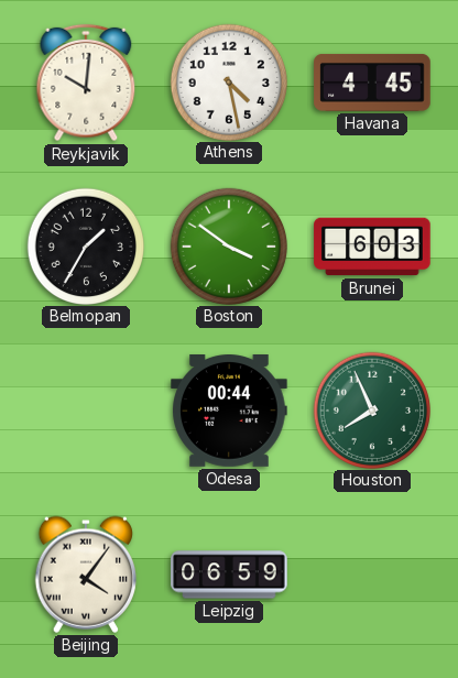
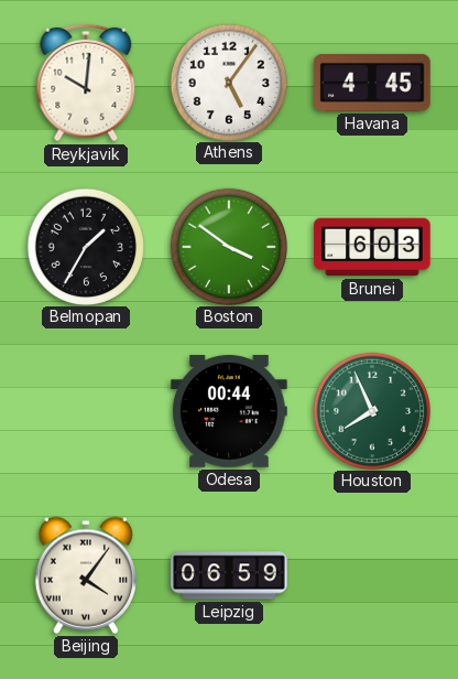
Athens: 4:28 -> 5:06
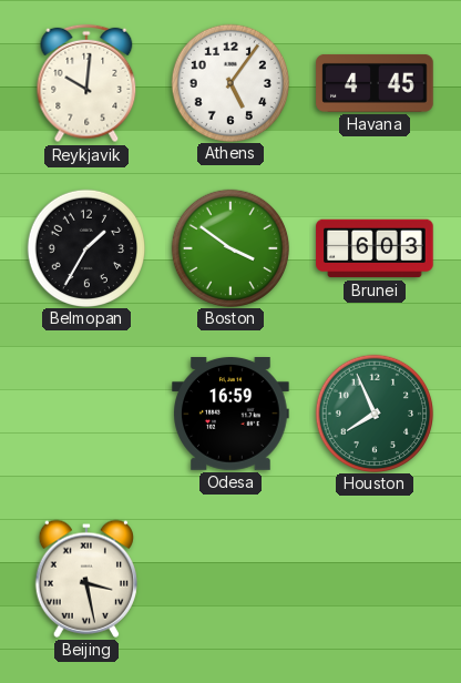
Odesa: 00:44 -> 16:59
Beijing: 4:06 -> 3:28
Leipzig: 06:59 -> none
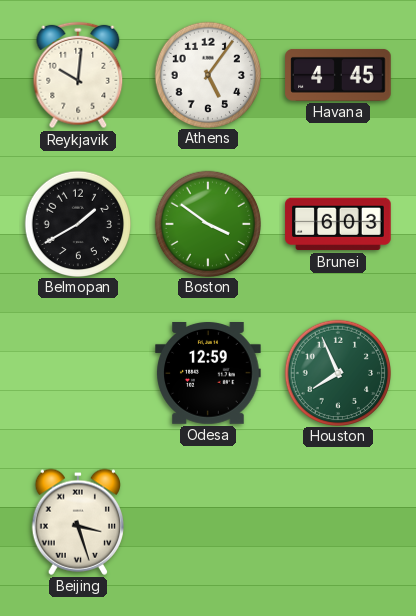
Belmopan: 1:35 -> 1:40
Odesa: 16:59 -> 12:59
Beijing: 3:28 -> 3:27
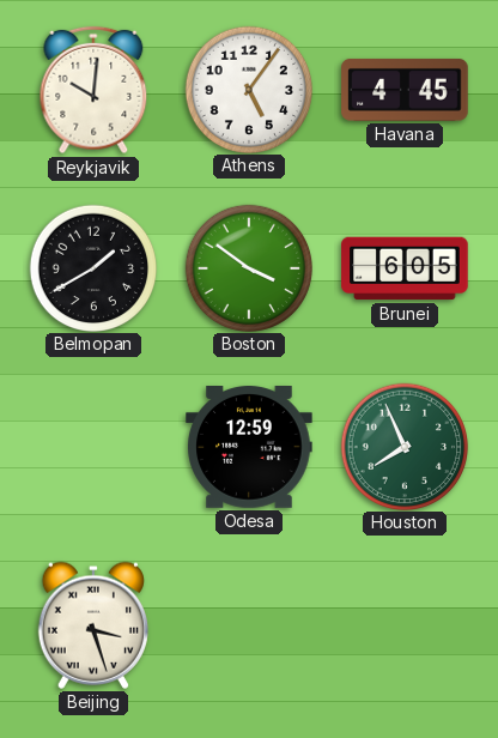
Brunei: 6:03 -> 6:05
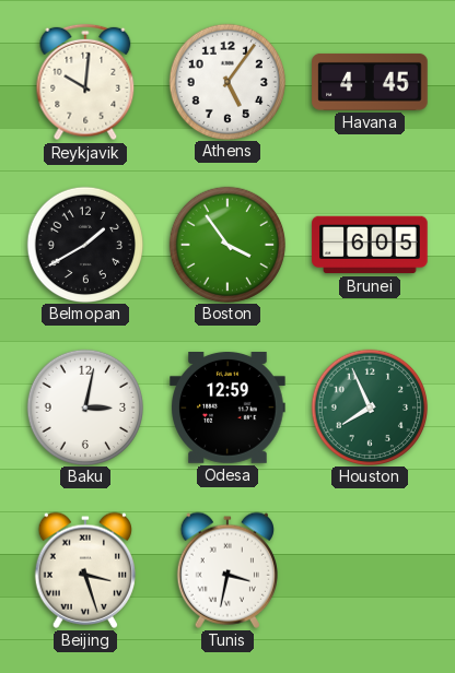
Boston: 3:51 -> 3:54
Baku: none -> 3:02
Tunis: none -> 3:32
